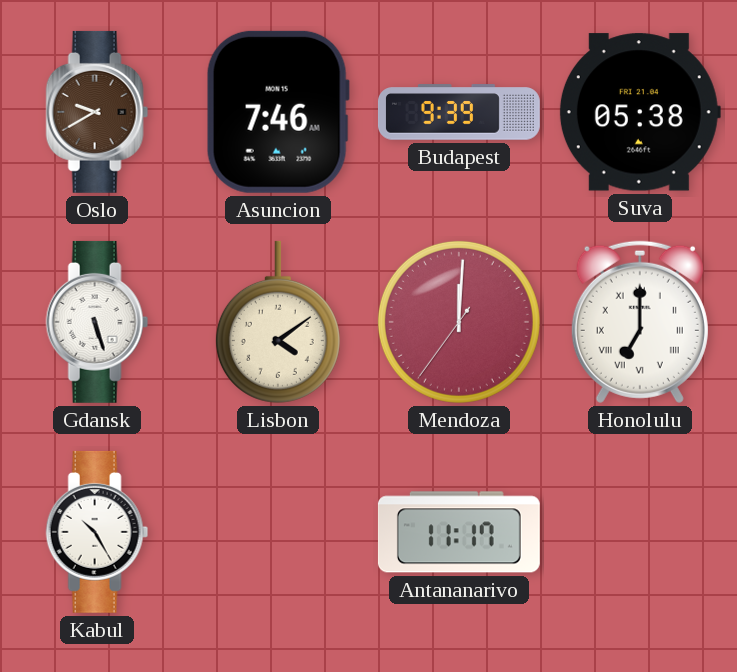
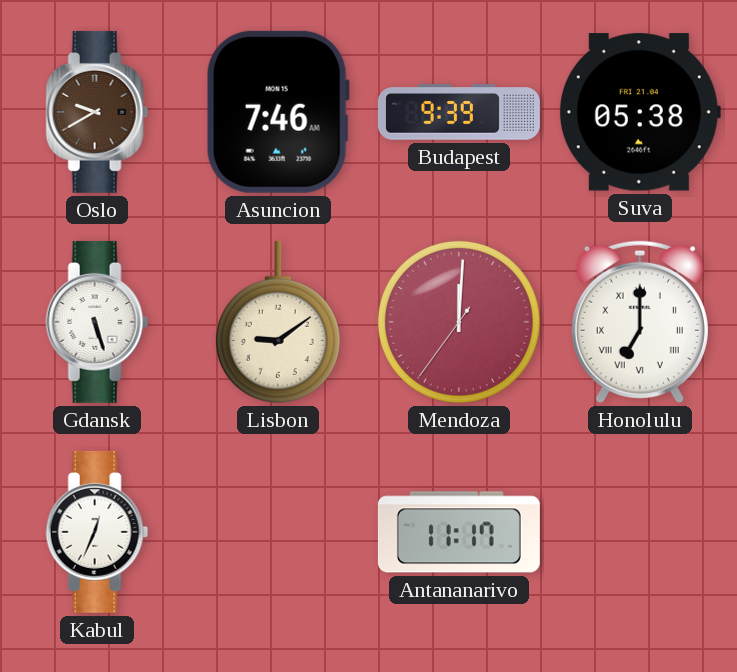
Lisbon: 4:09 -> 9:09
Kabul: 10:25 -> 12:34
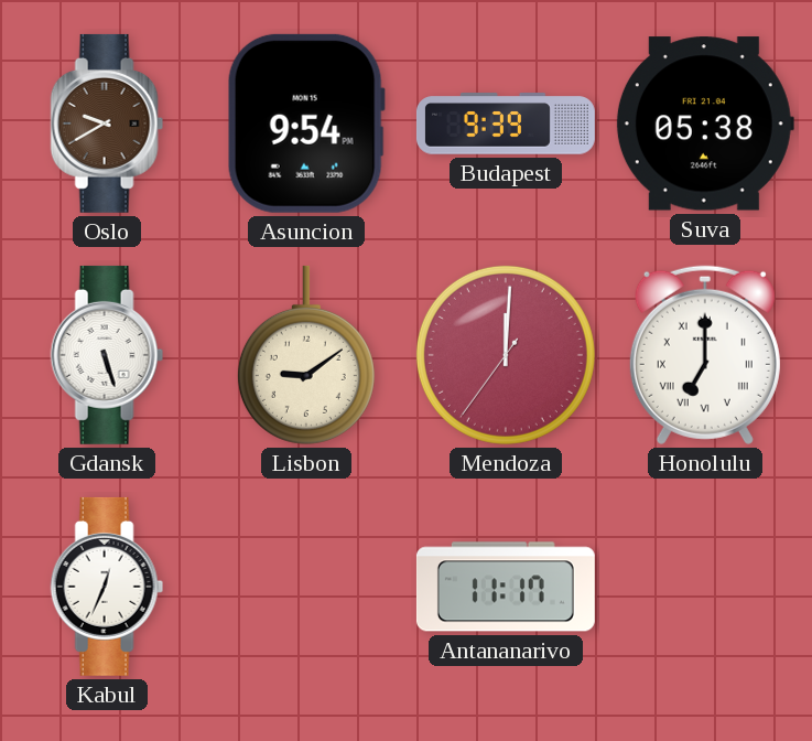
Asuncion: 7:46 -> 9:54
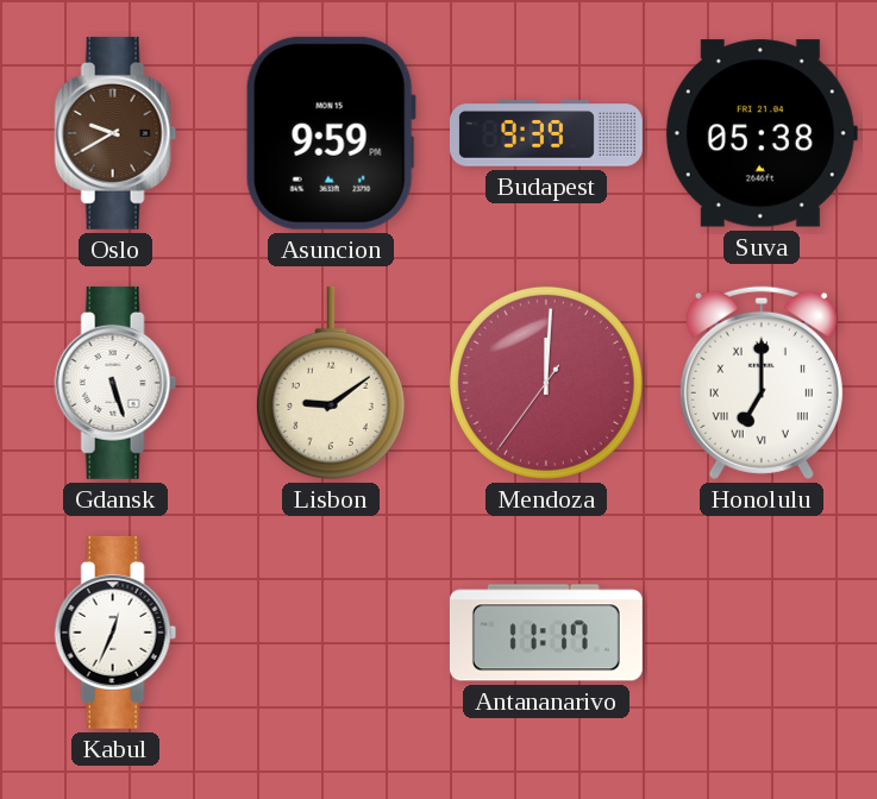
Asuncion: 9:54 -> 9:59
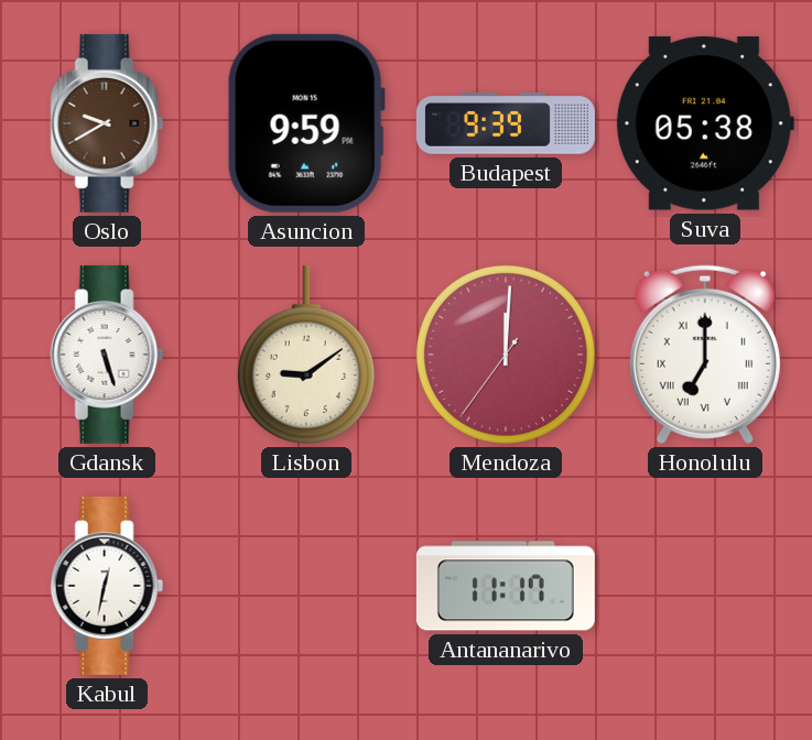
Kabul: 12:34 -> 12:32
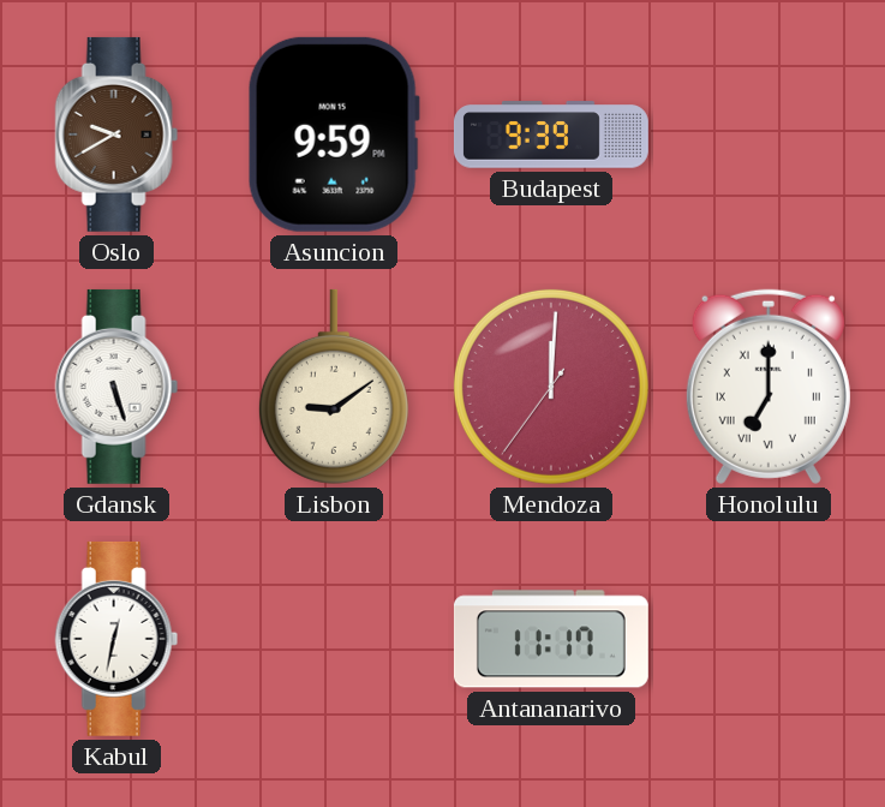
Suva: 05:38 -> none
